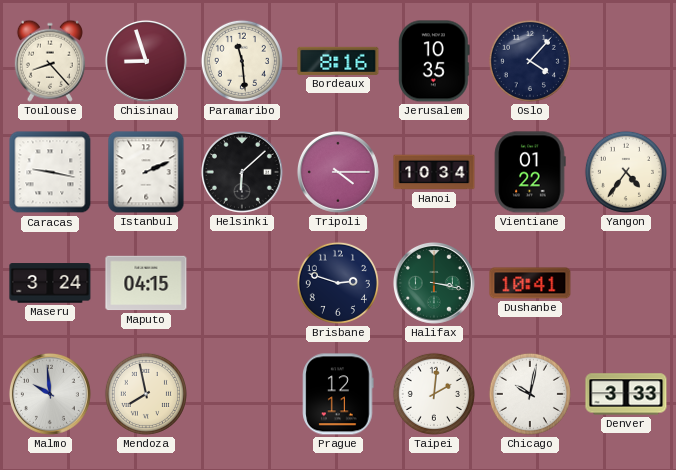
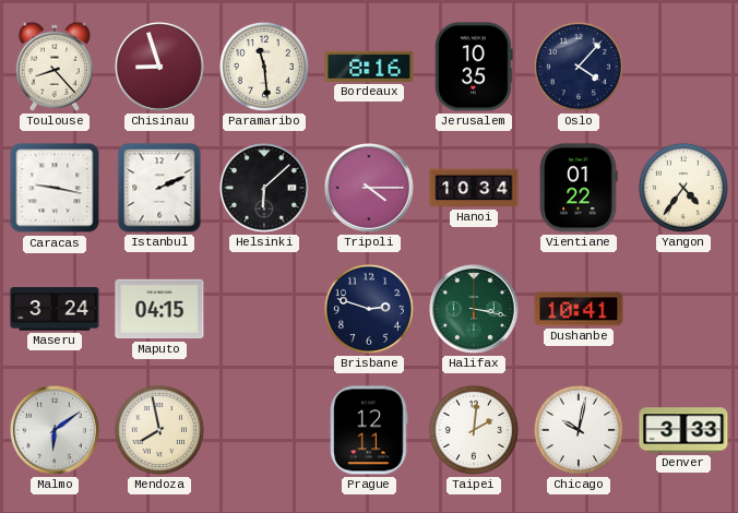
Malmo: 9:59 -> 6:09
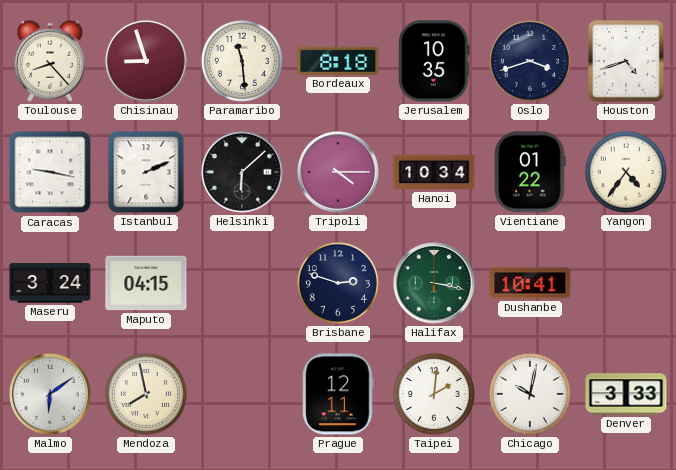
Bordeaux: 8:16 -> 8:18
Oslo: 4:07 -> 3:42
Houston: none -> 4:42
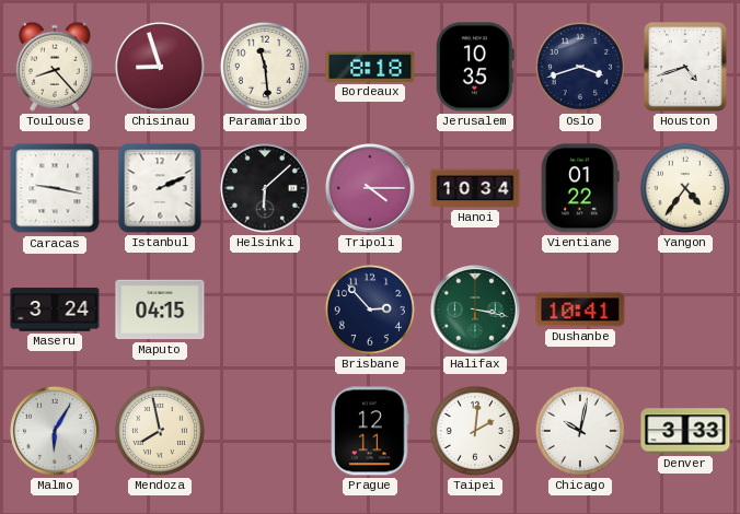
Brisbane: 2:48 -> 2:53
Malmo: 6:09 -> 6:05
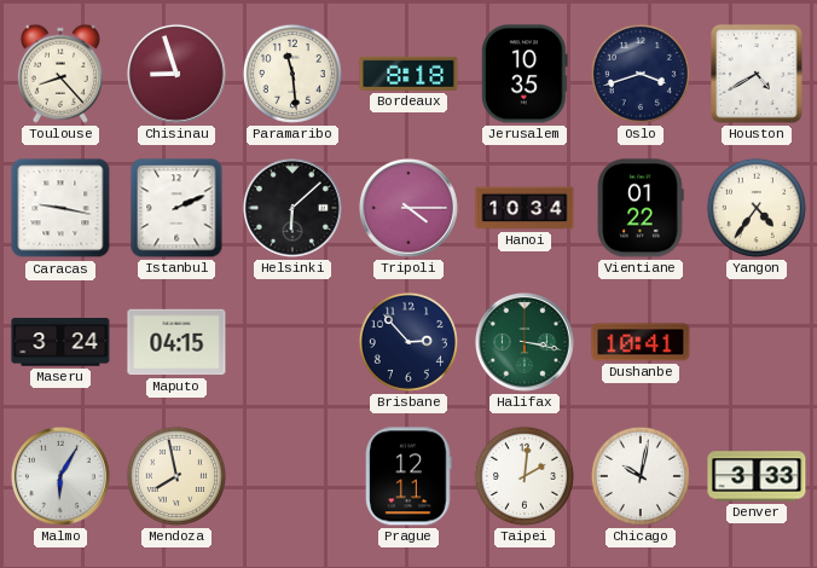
Houston: 4:42 -> 4:40
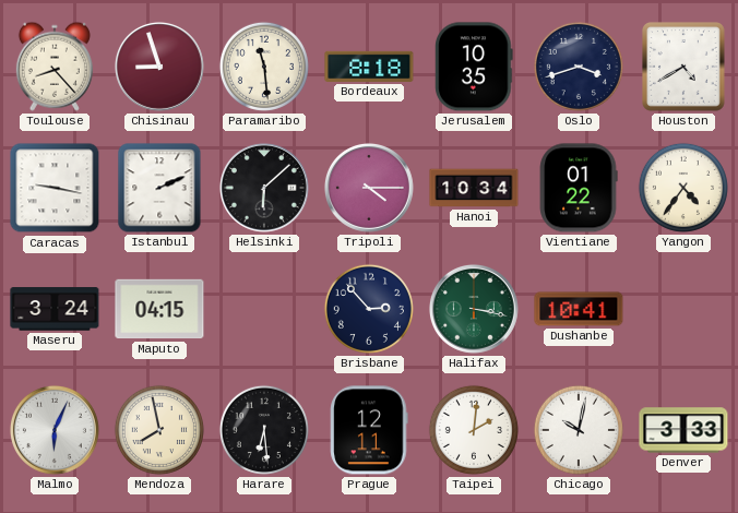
Malmo: 6:05 -> 6:04
Harare: none -> 6:29
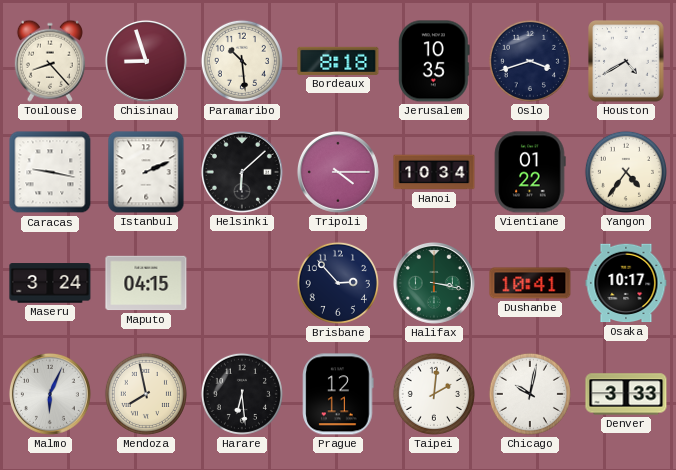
Paramaribo: 11:29 -> 10:29
Osaka: none -> 10:17
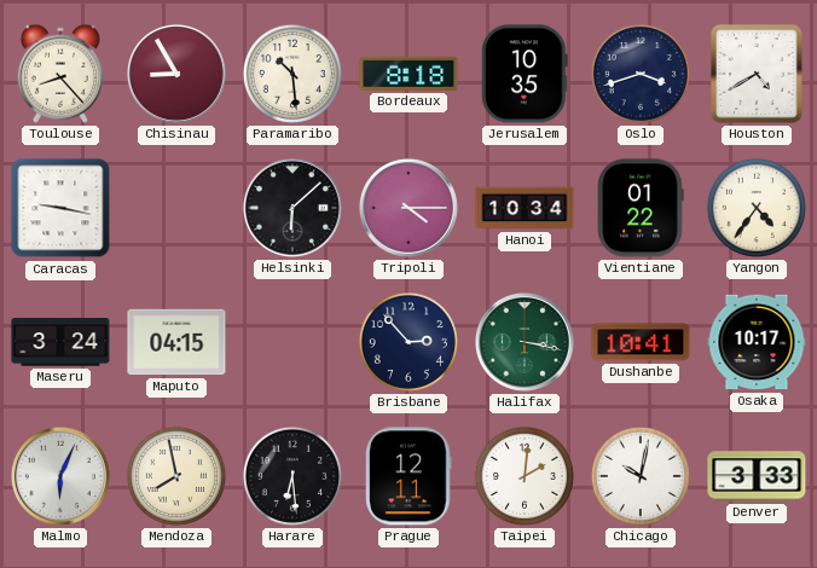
Chisinau: 8:57 -> 8:55
Istanbul: 2:11 -> none
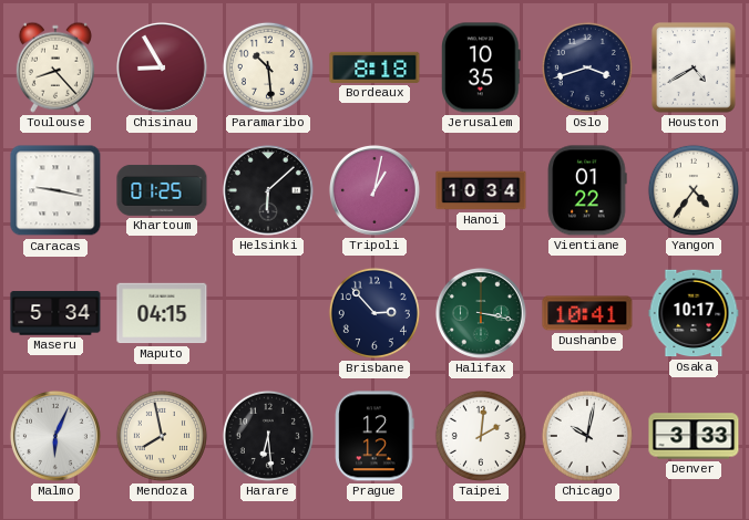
Khartoum: none -> 01:25
Tripoli: 4:15 -> 1:02
Maseru: 3:24 -> 5:34
Prague: 12:11 -> 12:12
